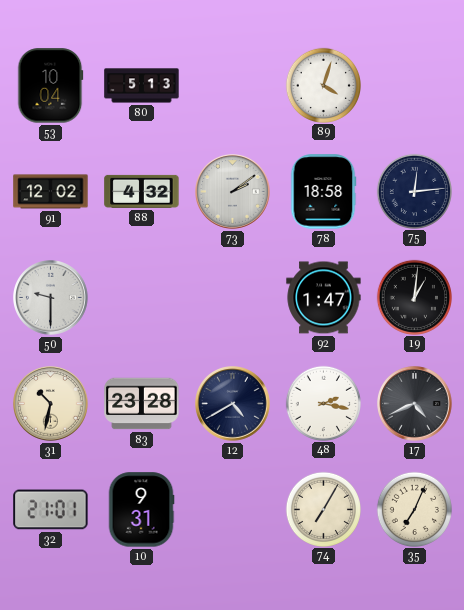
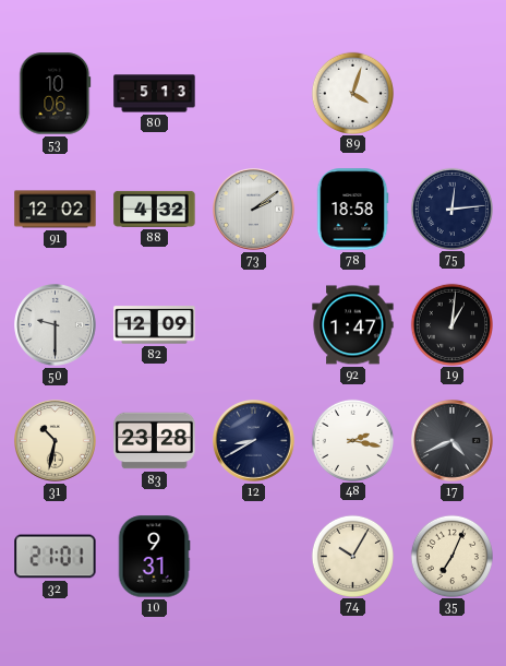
53: 10:04 -> 10:06
82: none -> 12:09
12: 4:40 -> 8:40
74: 7:05 -> 10:05
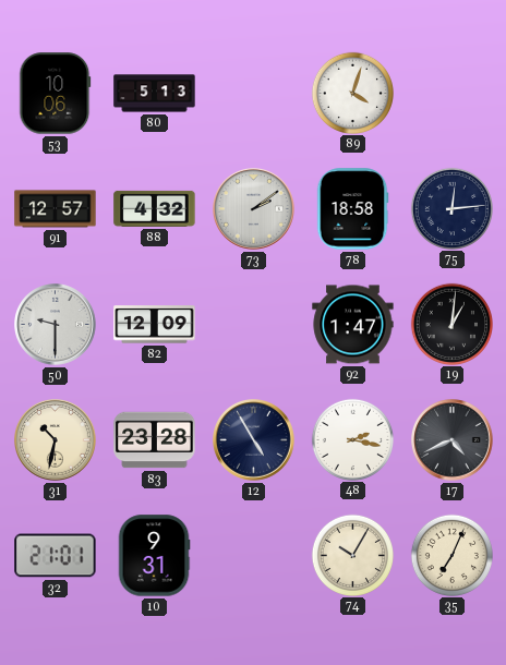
91: 12:02 -> 12:57
12: 8:40 -> 4:55
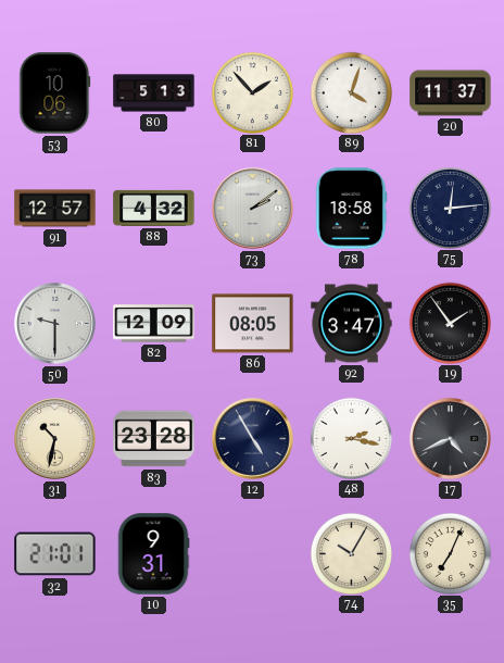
81: none -> 1:53
20: none -> 11:37
86: none -> 08:05
92: 1:47 -> 3:47
19: 1:01 -> 1:54
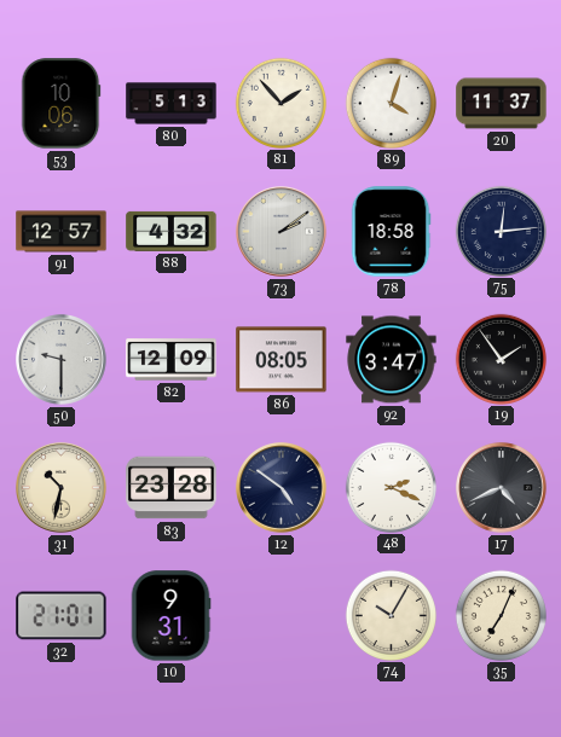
12: 4:55 -> 4:51
48: 2:17 -> 2:19
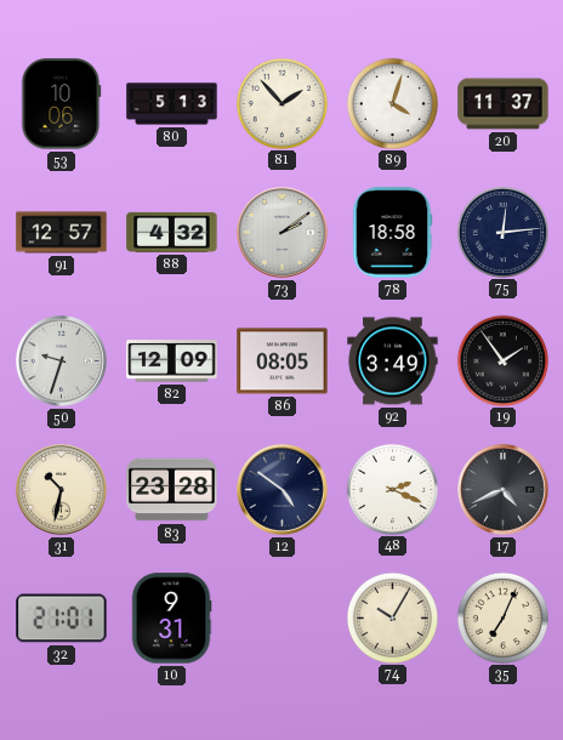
50: 9:30 -> 9:33
92: 3:47 -> 3:49
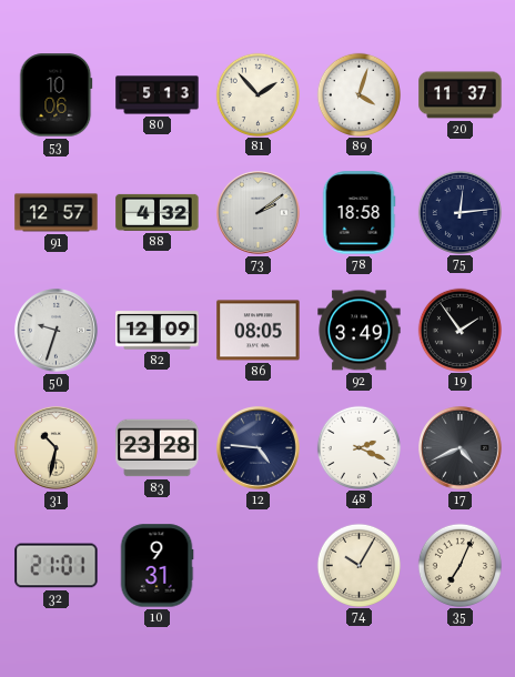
12: 4:51 -> 4:46
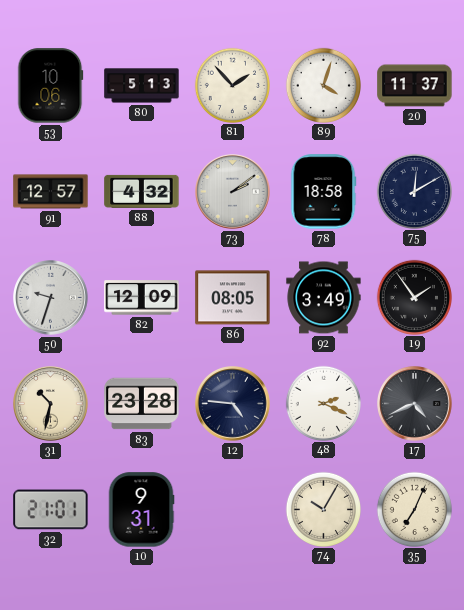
75: 12:14 -> 12:10
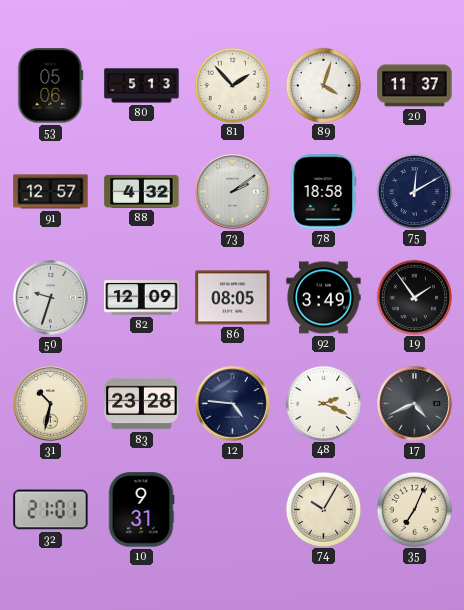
53: 10:06 -> 05:06
